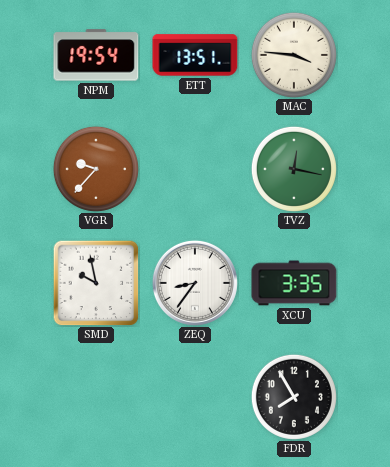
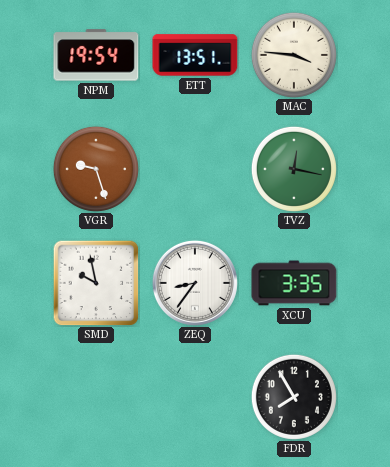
VGR: 9:37 -> 9:27
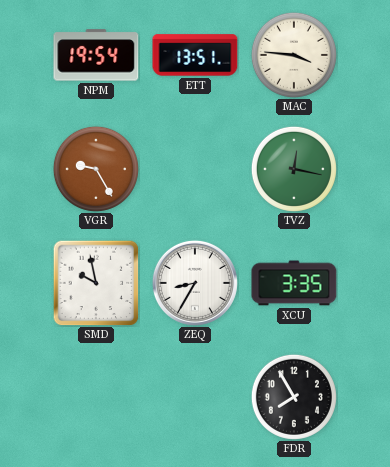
VGR: 9:27 -> 9:25
ZEQ: 8:36 -> 8:35
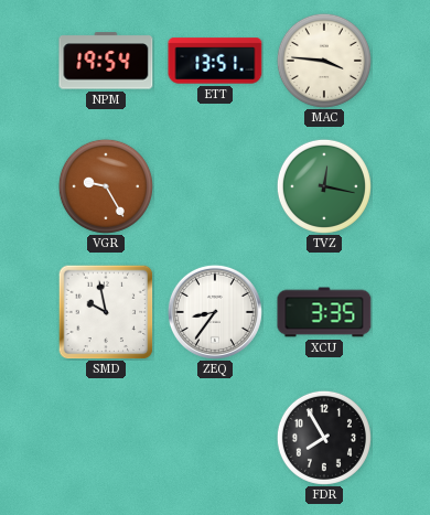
ZEQ: 8:35 -> 8:36
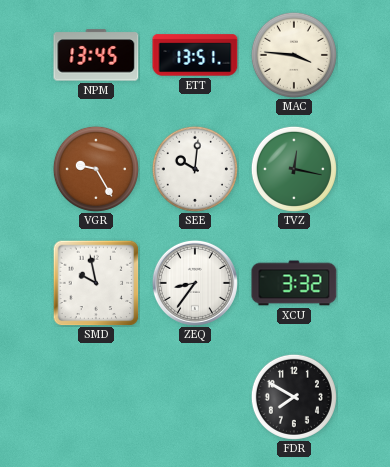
NPM: 19:54 -> 13:45
SEE: none -> 10:01
XCU: 3:35 -> 3:32
FDR: 7:55 -> 7:50
